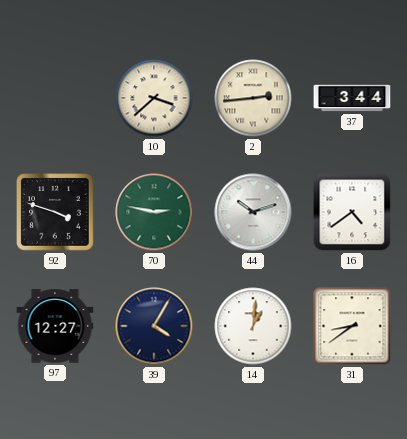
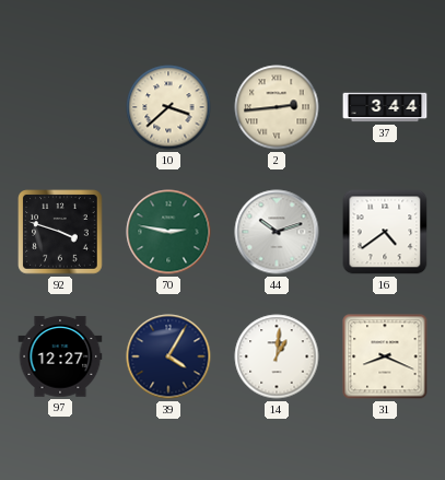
31: 8:39 -> 8:19
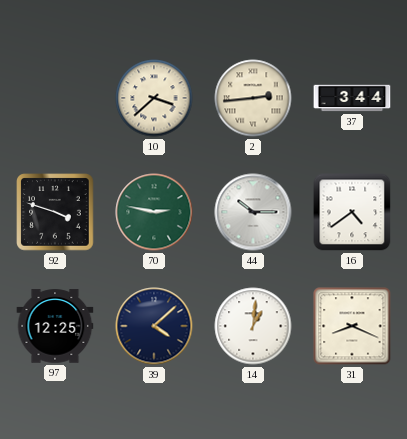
44: 10:12 -> 10:15
97: 12:27 -> 12:25
39: 4:05 -> 4:08
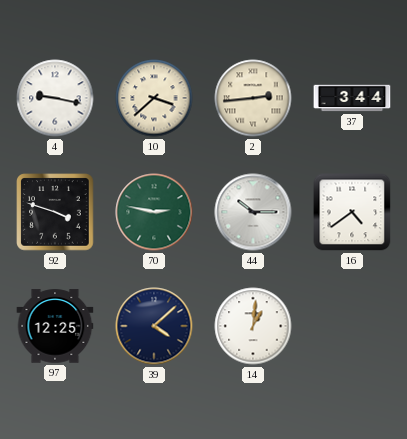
4: none -> 9:17
31: 8:19 -> none
